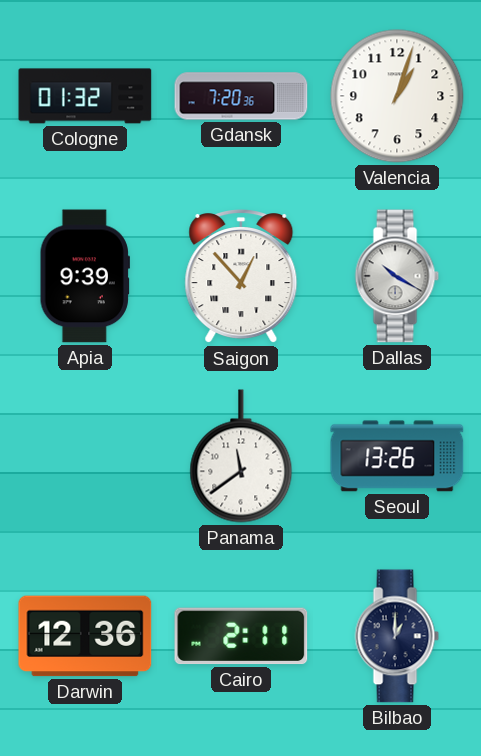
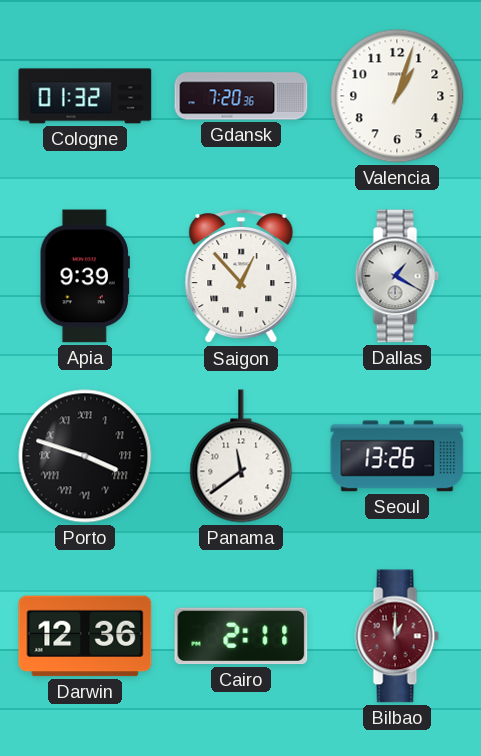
Dallas: 10:20 -> 1:20
Porto: none -> 3:48
Bilbao dial: navy -> burgundy
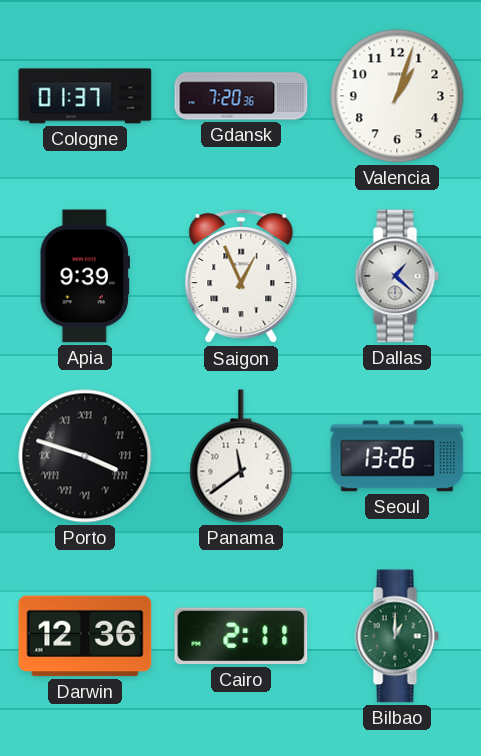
Cologne: 01:32 -> 01:37
Saigon: 12:53 -> 12:56
Dallas: 1:20 -> 1:22
Bilbao dial: burgundy -> green
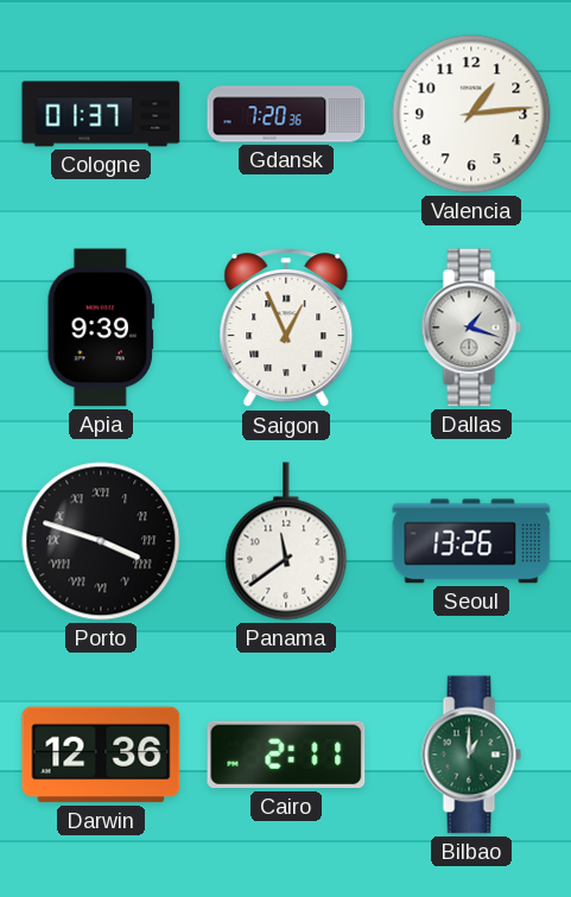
Valencia: 1:03 -> 1:14
Dallas: 1:22 -> 1:18
